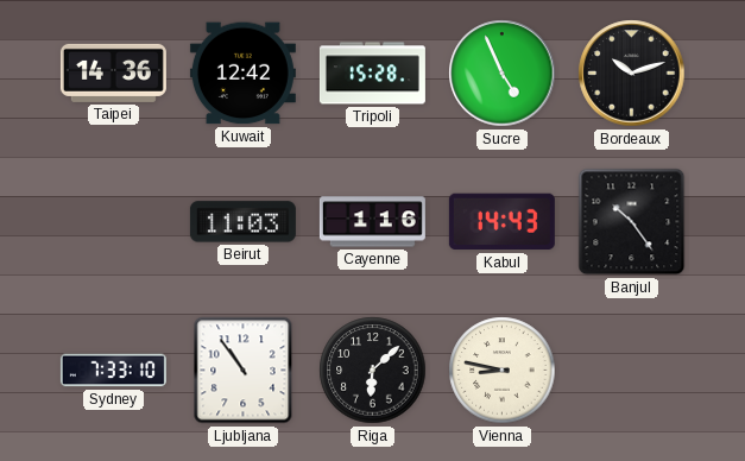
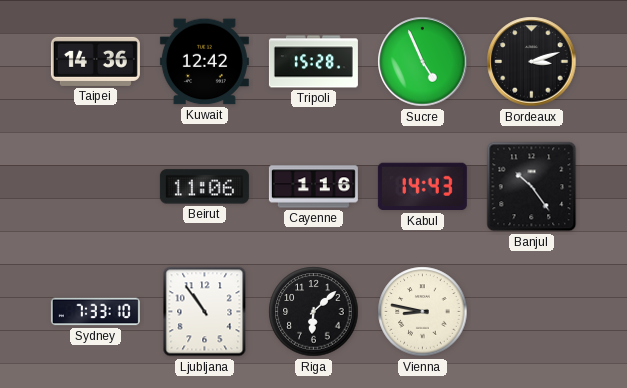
Bordeaux: 10:12 -> 3:12
Beirut: 11:03 -> 11:06
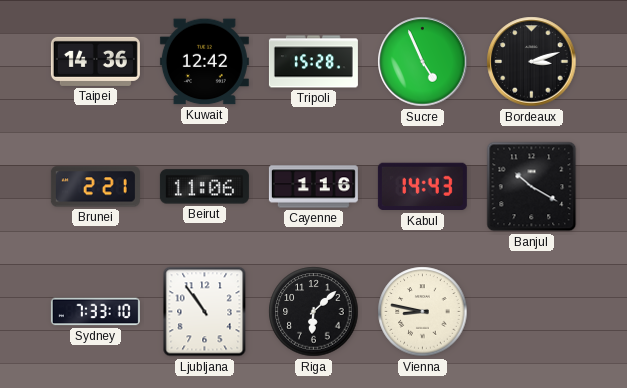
Brunei: none -> 2:21
Banjul: 10:24 -> 10:20
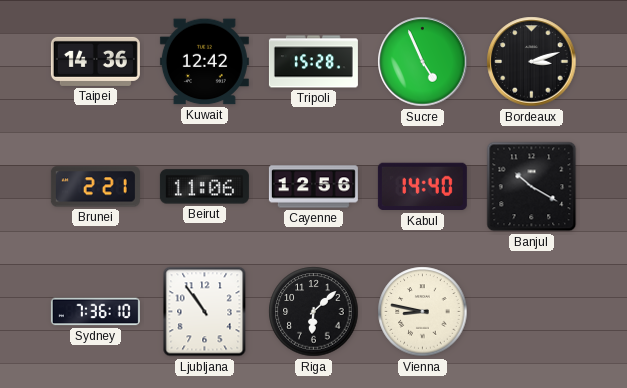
Cayenne: 1:16 -> 12:56
Kabul: 14:43 -> 14:40
Sydney: 7:33 -> 7:36
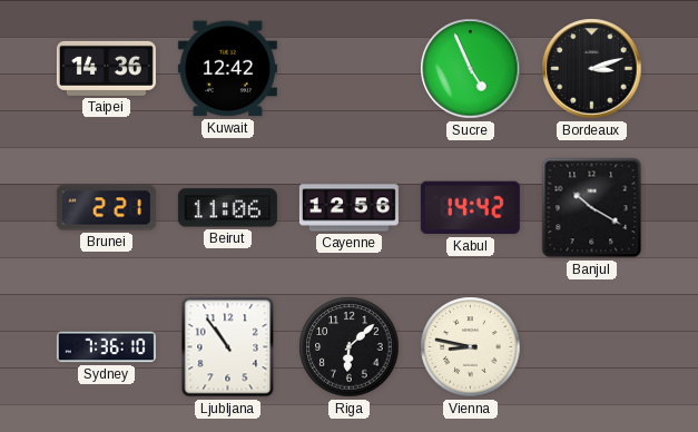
Tripoli: 15:28 -> none
Kabul: 14:40 -> 14:42
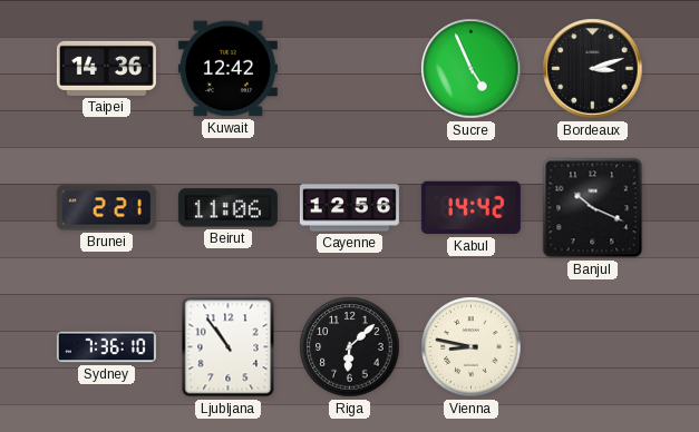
Banjul: 10:20 -> 10:19
